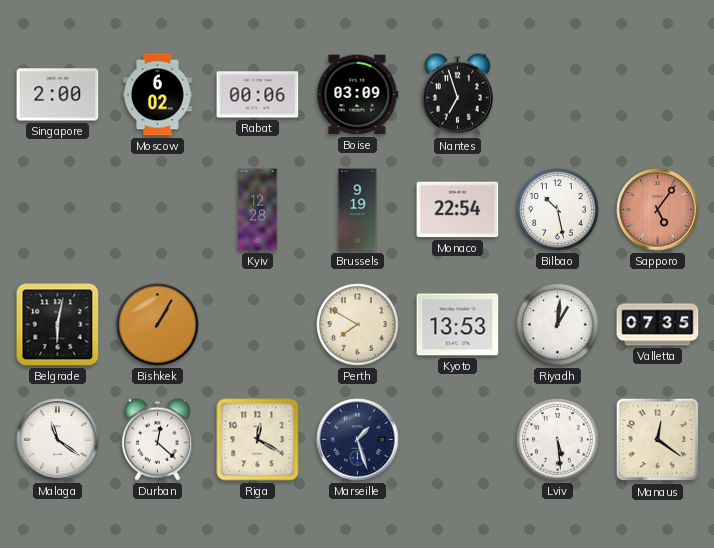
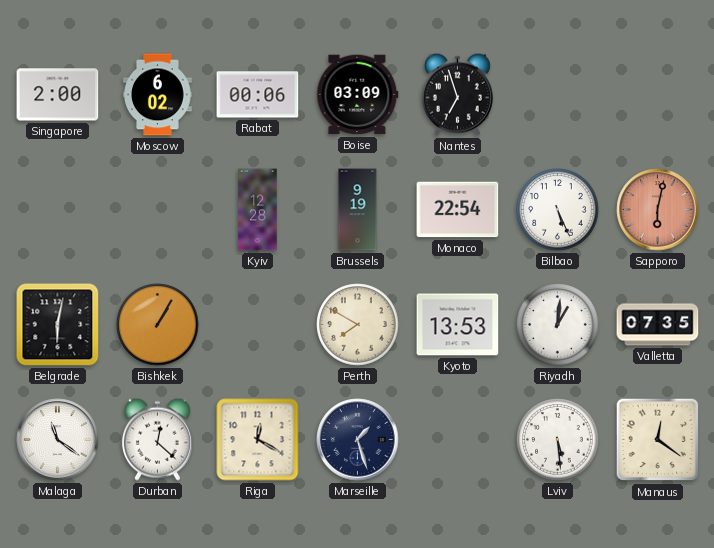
Bilbao: 10:28 -> 5:26
Sapporo: 5:06 -> 6:02
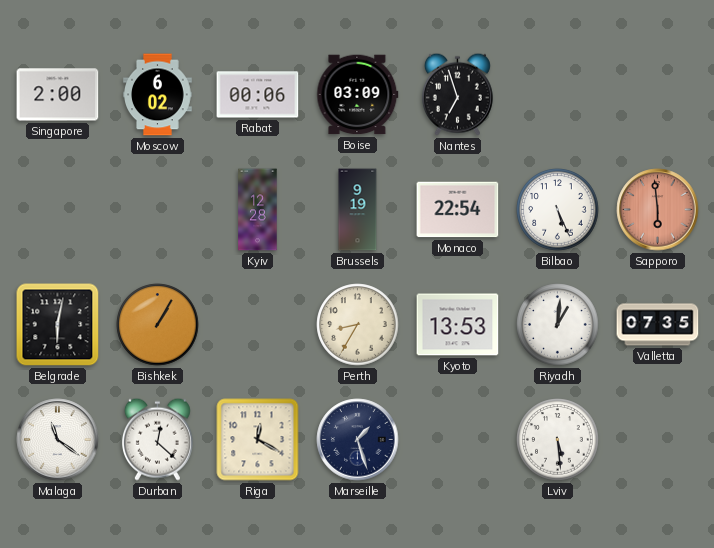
Sapporo: 6:02 -> 5:59
Perth: 7:50 -> 8:35
Manaus: 12:21 -> none
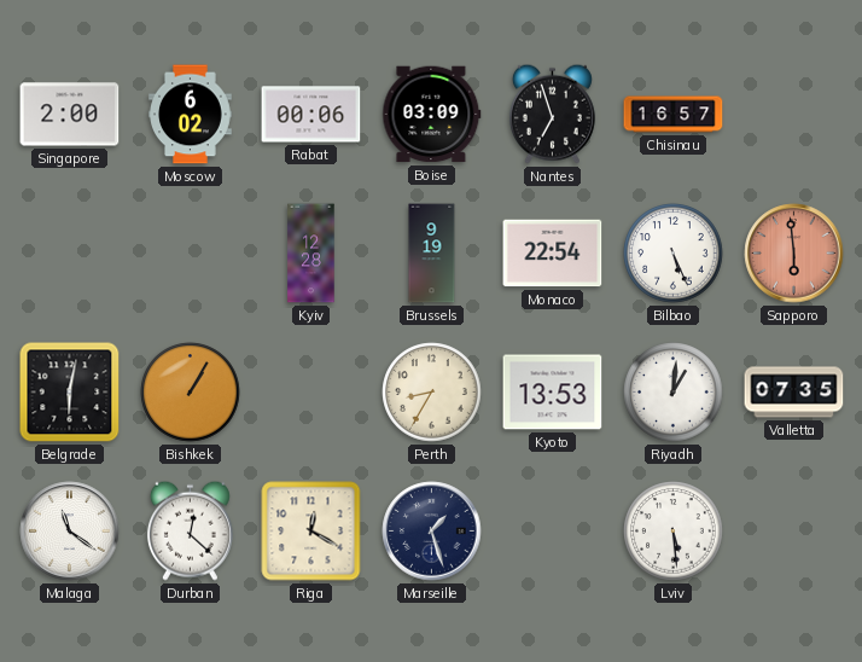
Chisinau: none -> 16:57
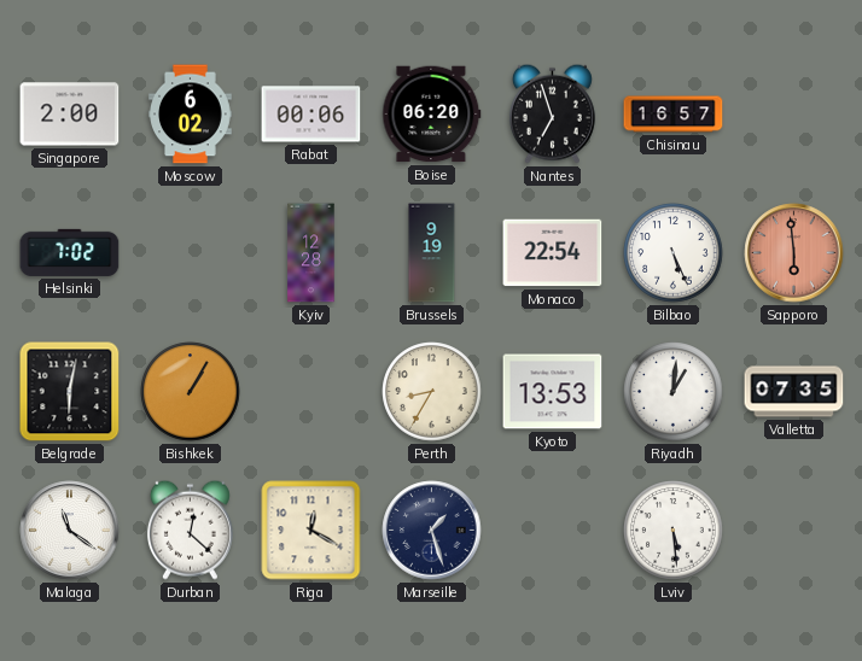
Boise: 03:09 -> 06:20
Helsinki: none -> 7:02
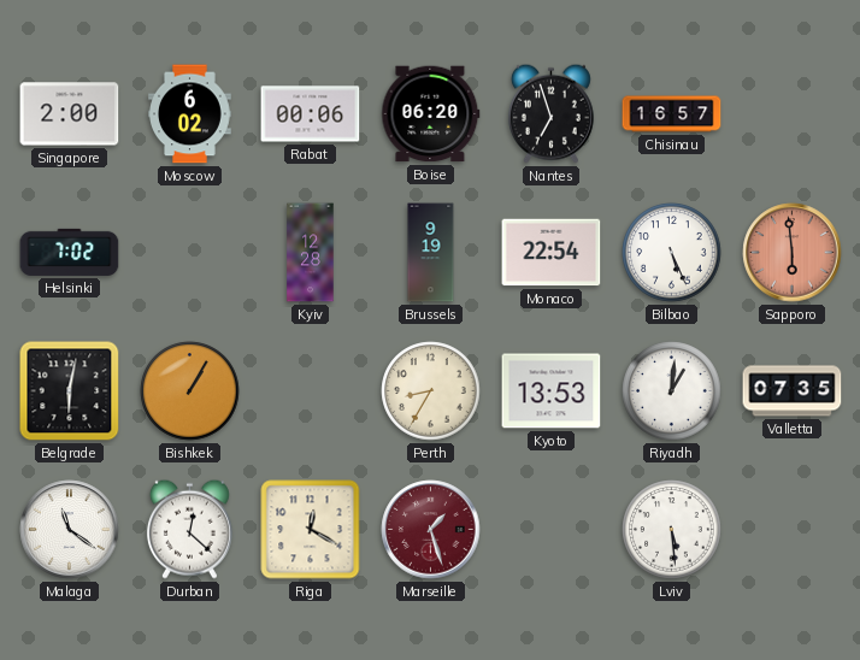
Marseille dial: navy -> burgundy
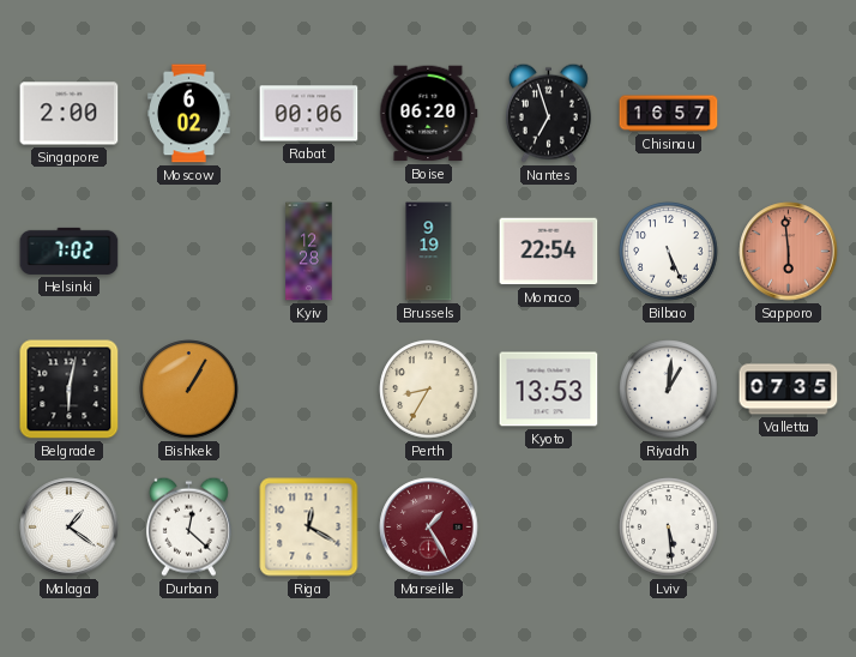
Malaga: 11:21 -> 1:21
Marseille: 1:27 -> 1:25
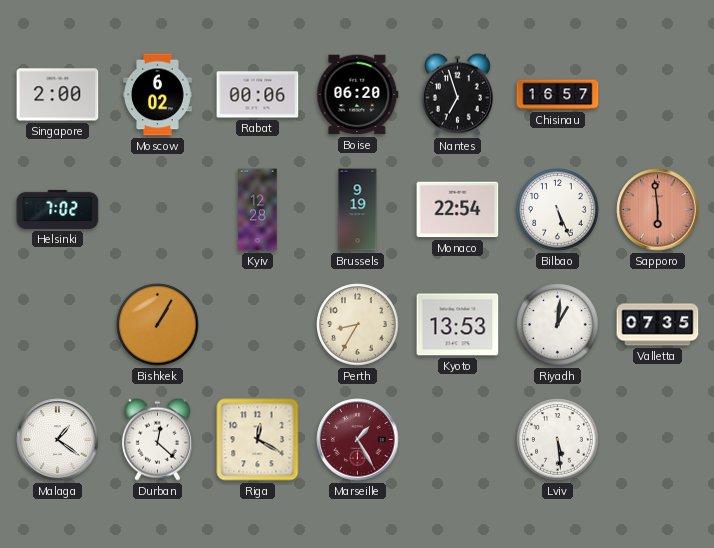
Belgrade: 6:02 -> none
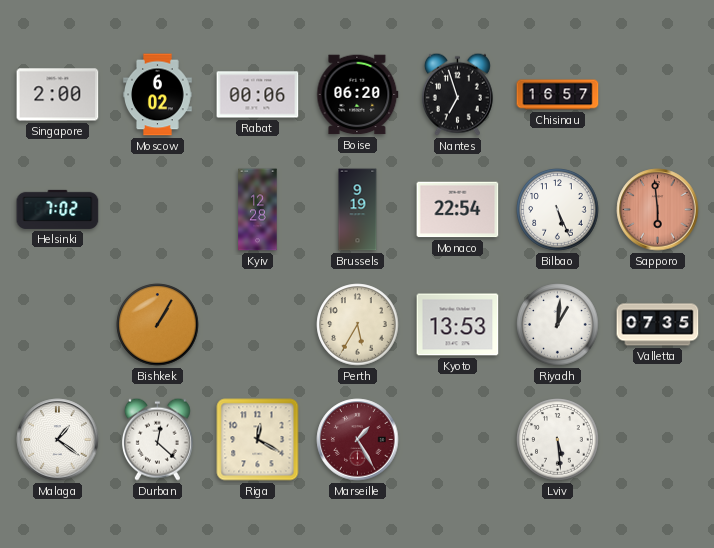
Perth: 8:35 -> 5:35
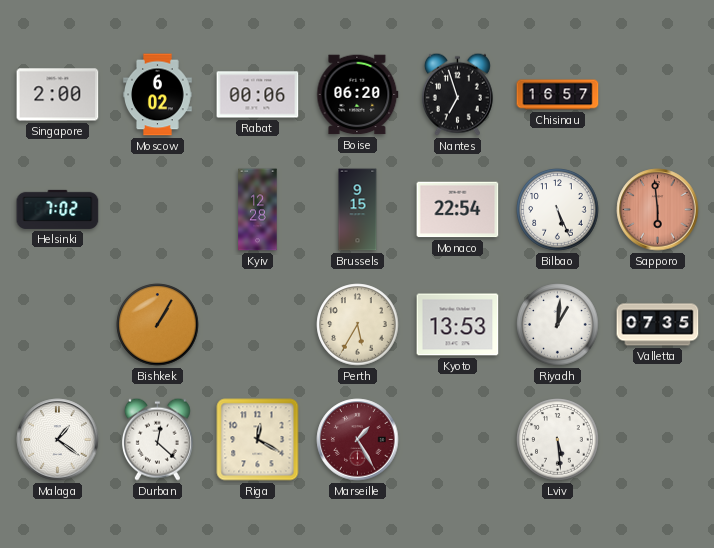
Brussels: 9:19 -> 9:15
